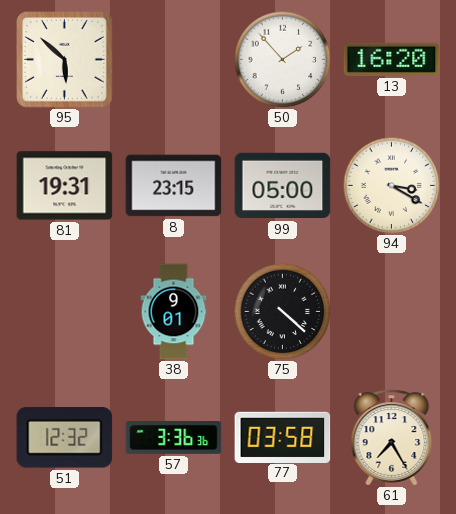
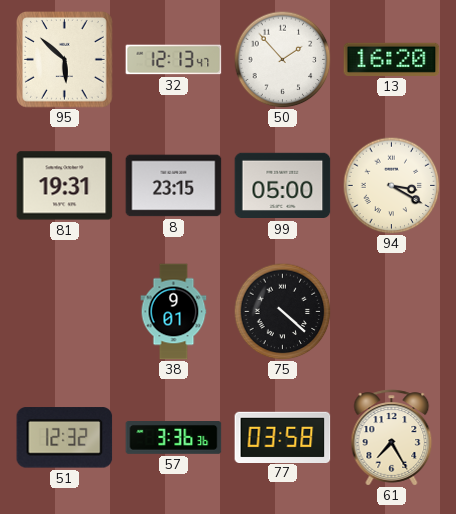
32: none -> 12:13
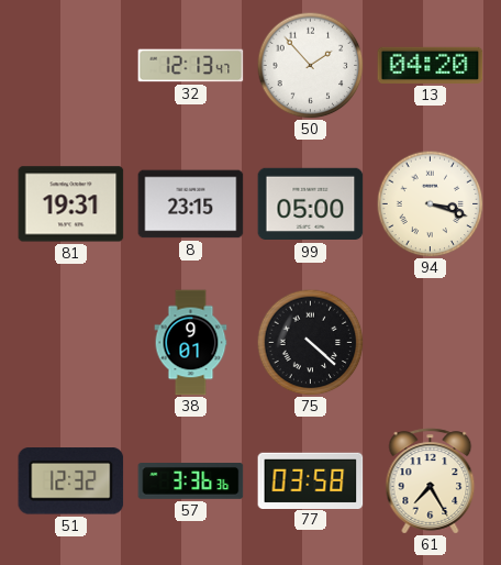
95: 5:52 -> none
13: 16:20 -> 04:20
94: 3:20 -> 3:18
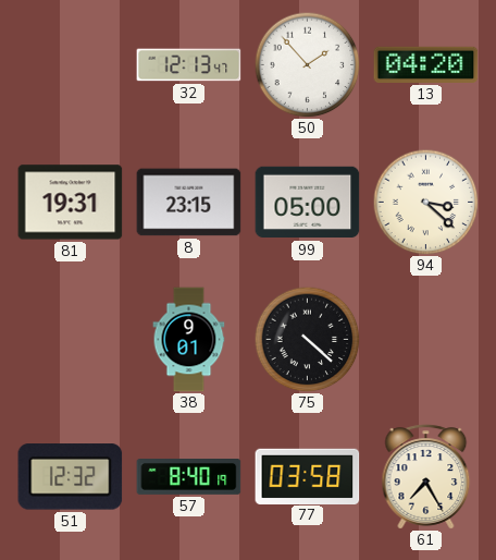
94: 3:18 -> 3:22
57: 3:36 -> 8:40
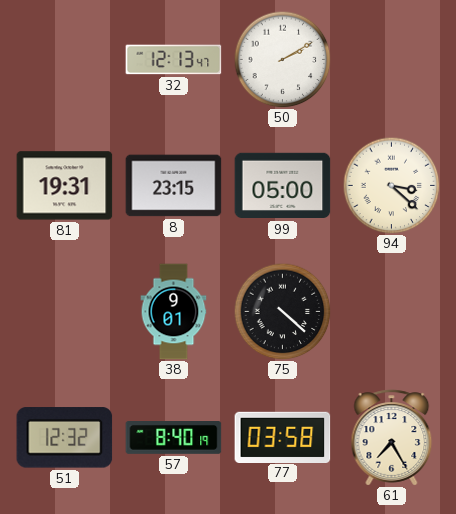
50: 1:53 -> 2:10
13: 04:20 -> none
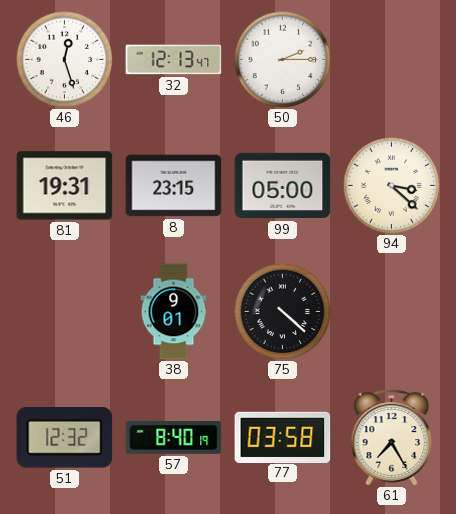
46: none -> 12:27
50: 2:10 -> 2:15
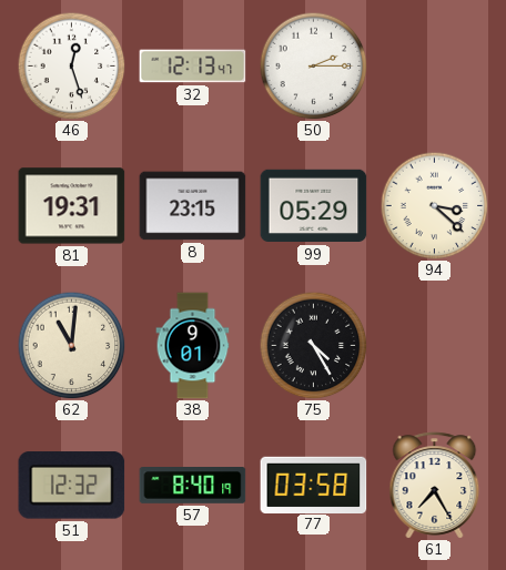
99: 05:00 -> 05:29
62: none -> 11:01
75: 4:22 -> 4:25
